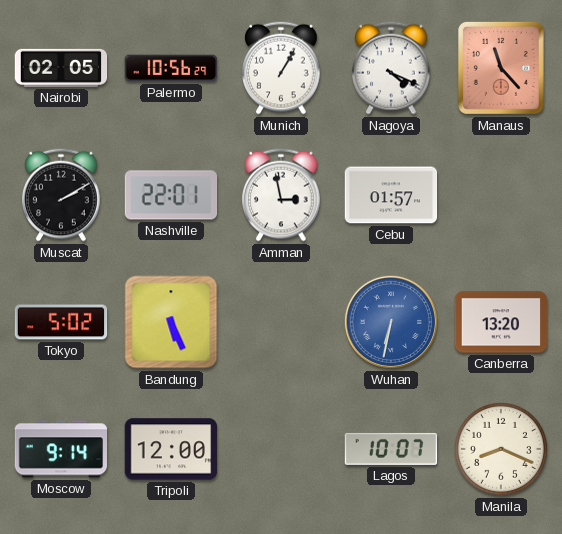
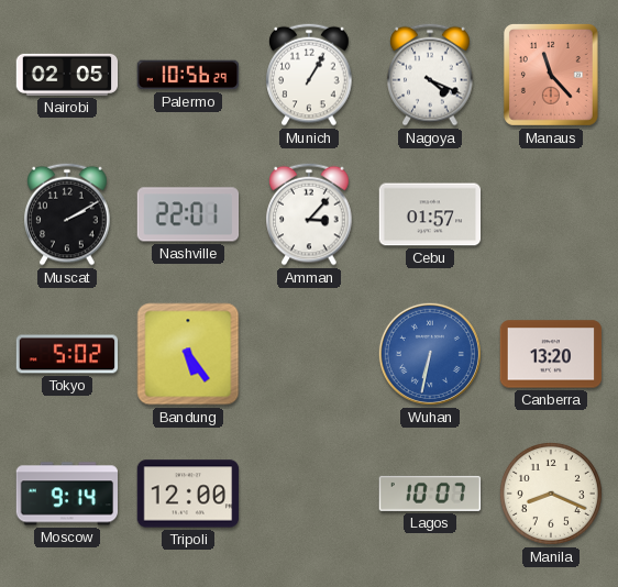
Amman: 2:58 -> 3:07
Bandung: 5:26 -> 5:24
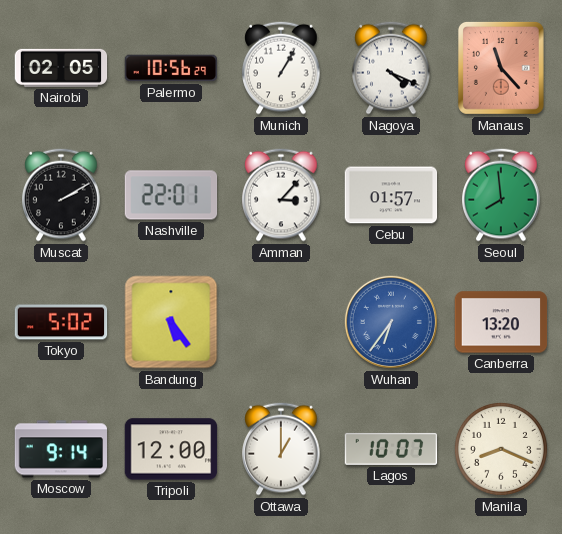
Seoul: none -> 7:59
Wuhan: 6:32 -> 6:36
Ottawa: none -> 1:00
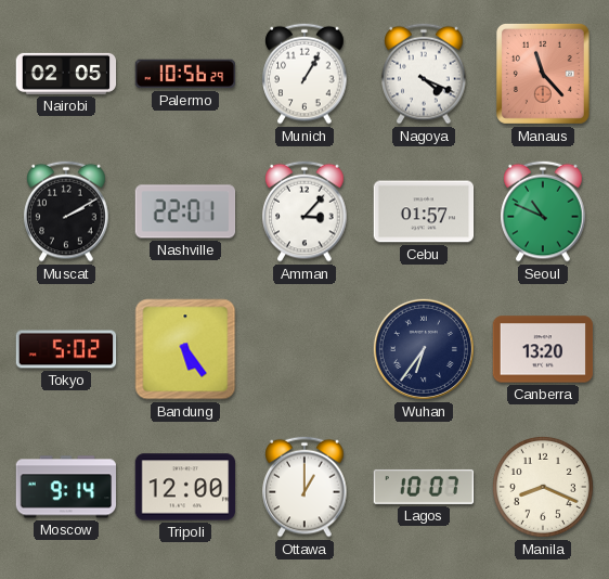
Seoul: 7:59 -> 10:49
Wuhan dial: blue -> navy
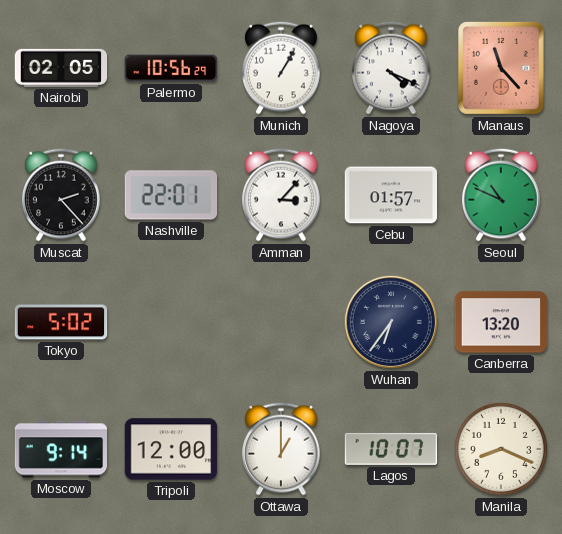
Muscat: 2:10 -> 2:23
Bandung: 5:24 -> none
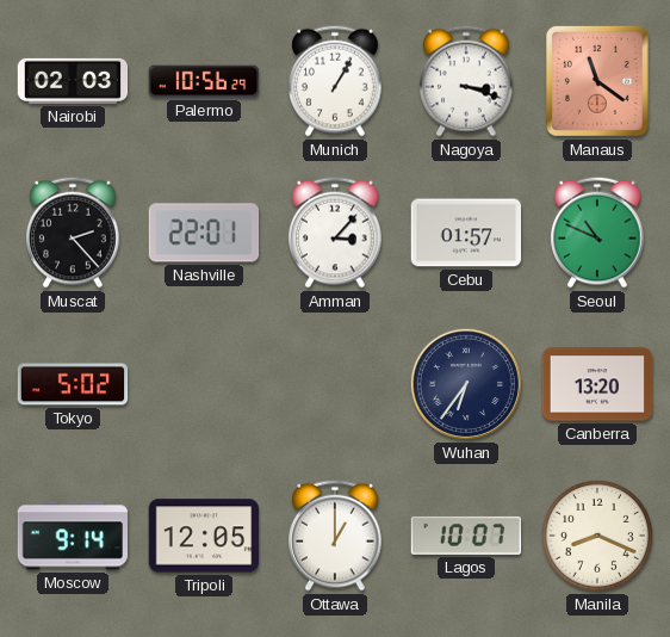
Nairobi: 02:05 -> 02:03
Nagoya: 4:19 -> 3:18
Manaus: 11:23 -> 11:21
Tripoli: 12:00 -> 12:05
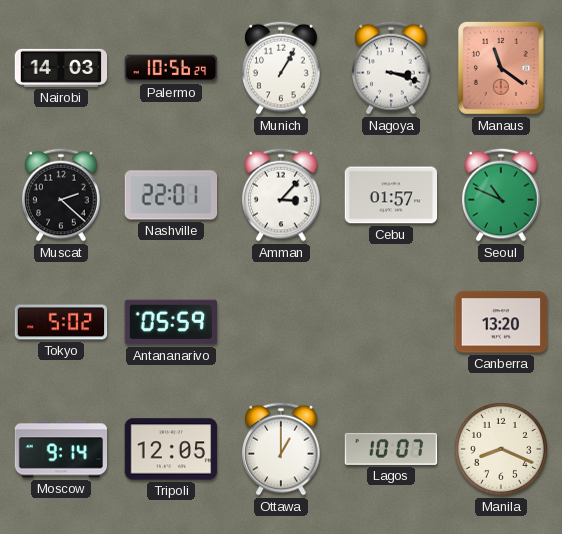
Nairobi: 02:03 -> 14:03
Muscat: 2:23 -> 2:22
Antananarivo: none -> 05:59
Wuhan: 6:36 -> none
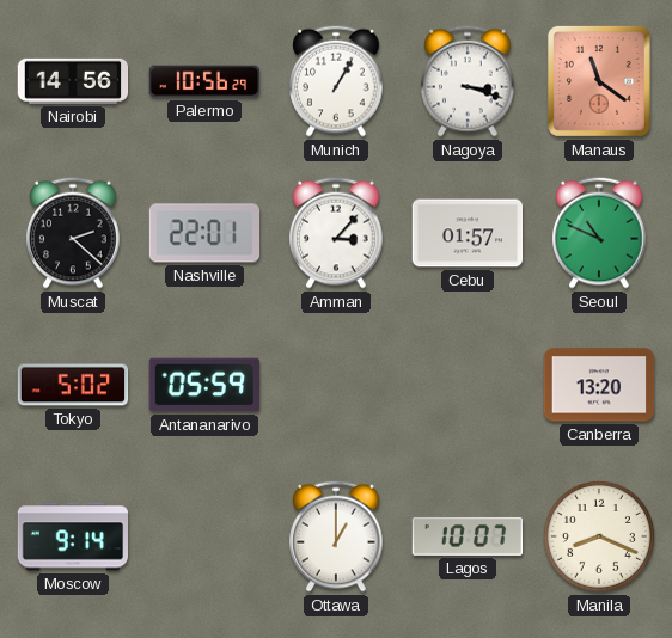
Nairobi: 14:03 -> 14:56
Tripoli: 12:05 -> none
